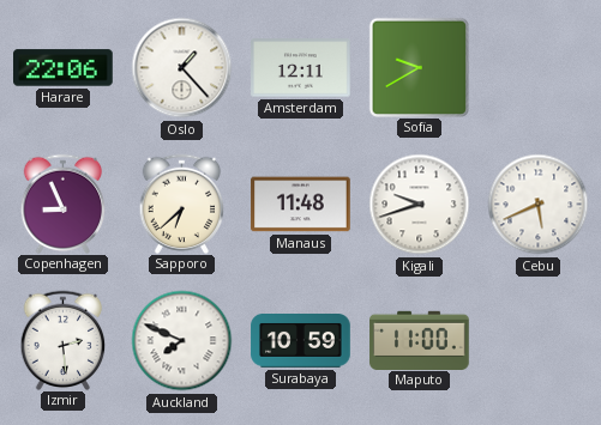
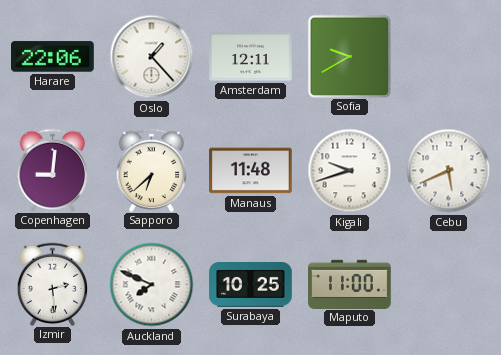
Copenhagen: 8:56 -> 9:01
Surabaya: 10:59 -> 10:25
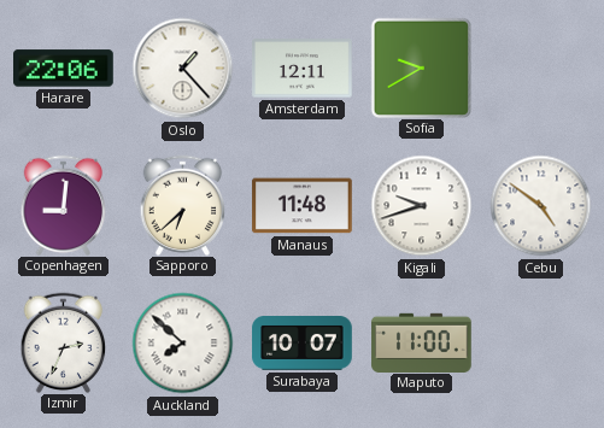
Cebu: 5:41 -> 4:51
Izmir: 2:29 -> 2:34
Auckland: 7:49 -> 7:52
Surabaya: 10:25 -> 10:07
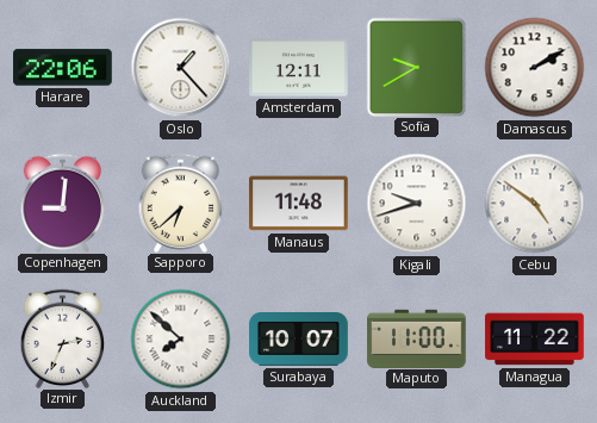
Damascus: none -> 2:10
Managua: none -> 11:22
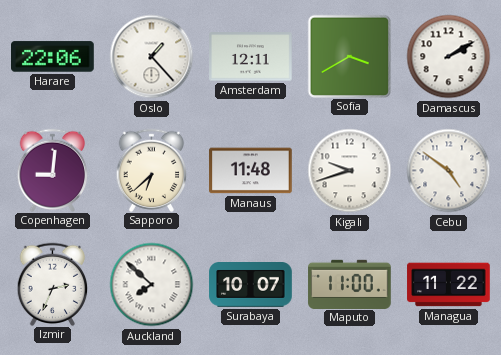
Sofia: 9:40 -> 3:40
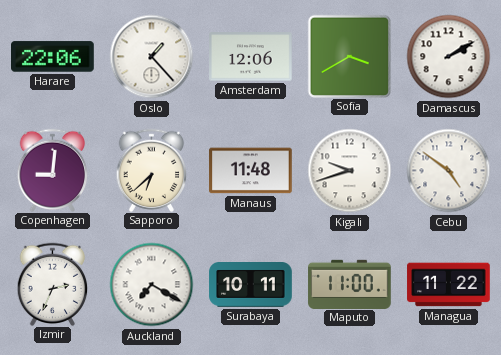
Amsterdam: 12:11 -> 12:06
Auckland: 7:52 -> 7:20
Surabaya: 10:07 -> 10:11
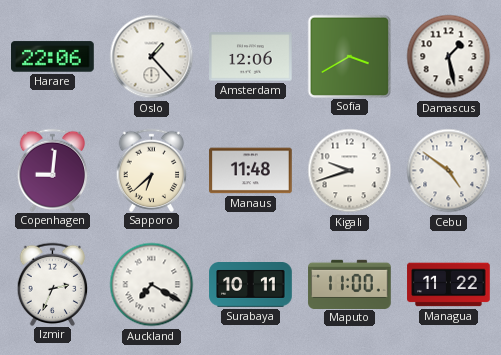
Damascus: 2:10 -> 1:28
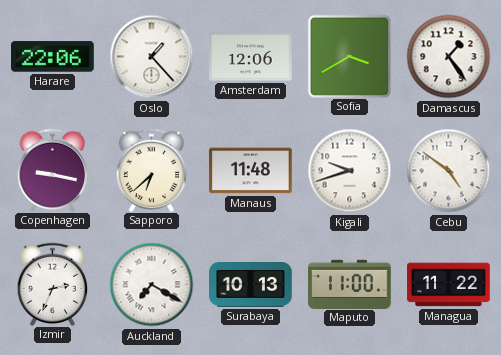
Damascus: 1:28 -> 1:24
Copenhagen: 9:01 -> 9:17
Surabaya: 10:11 -> 10:13
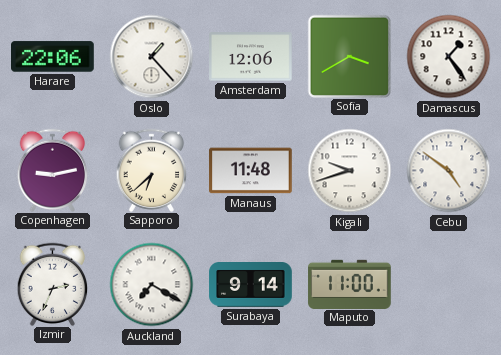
Copenhagen: 9:17 -> 9:13
Surabaya: 10:13 -> 9:14
Managua: 11:22 -> none
